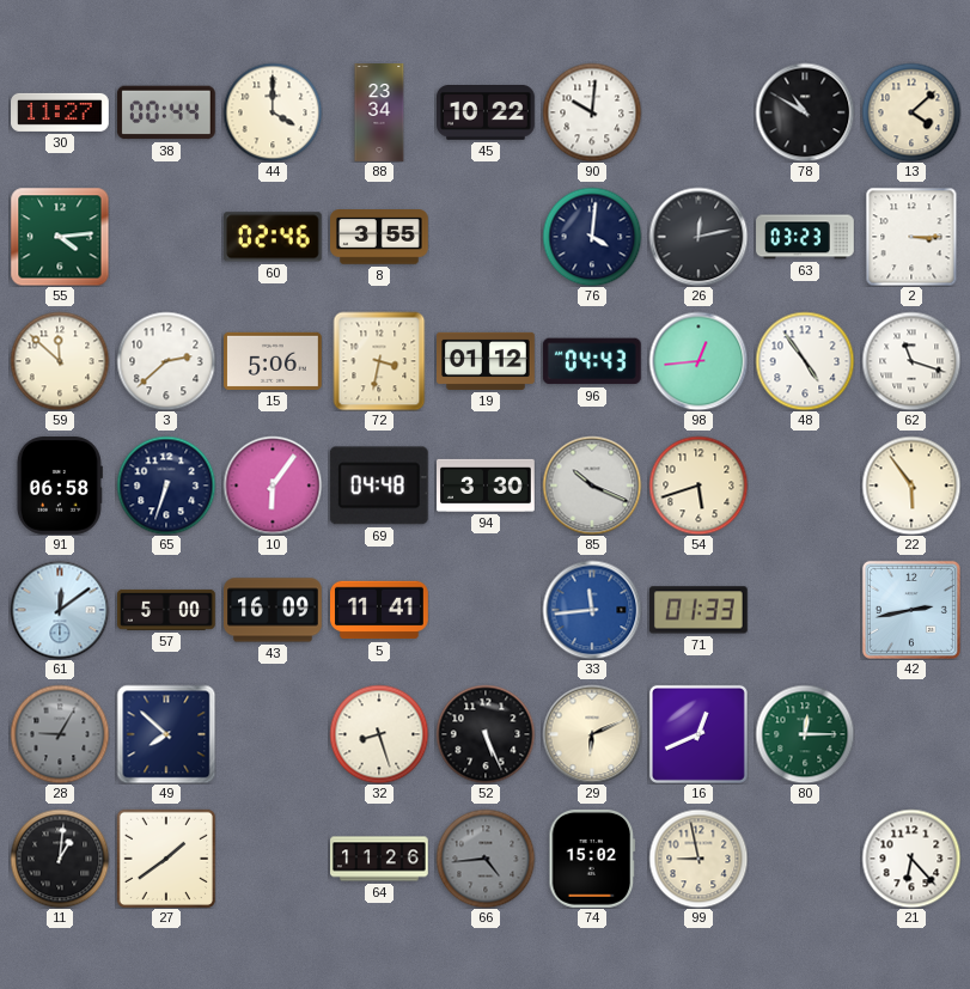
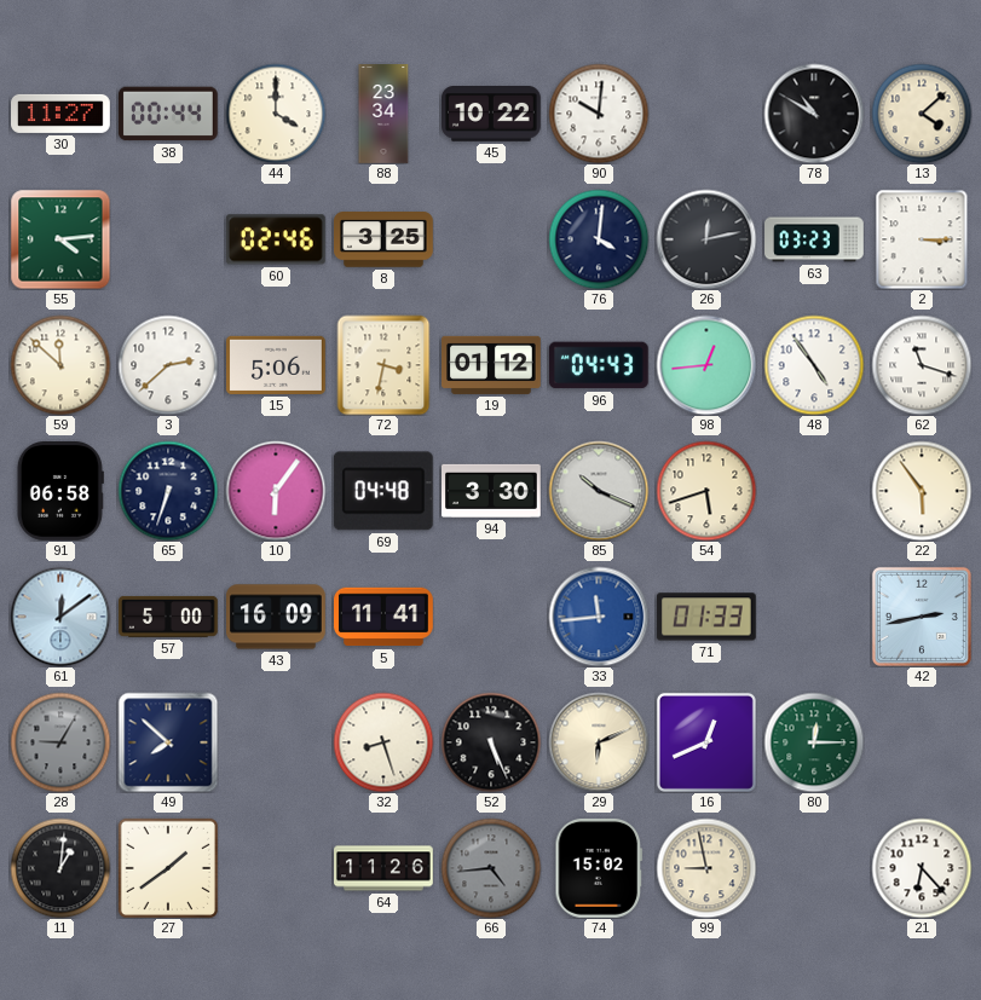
8: 3:55 -> 3:25
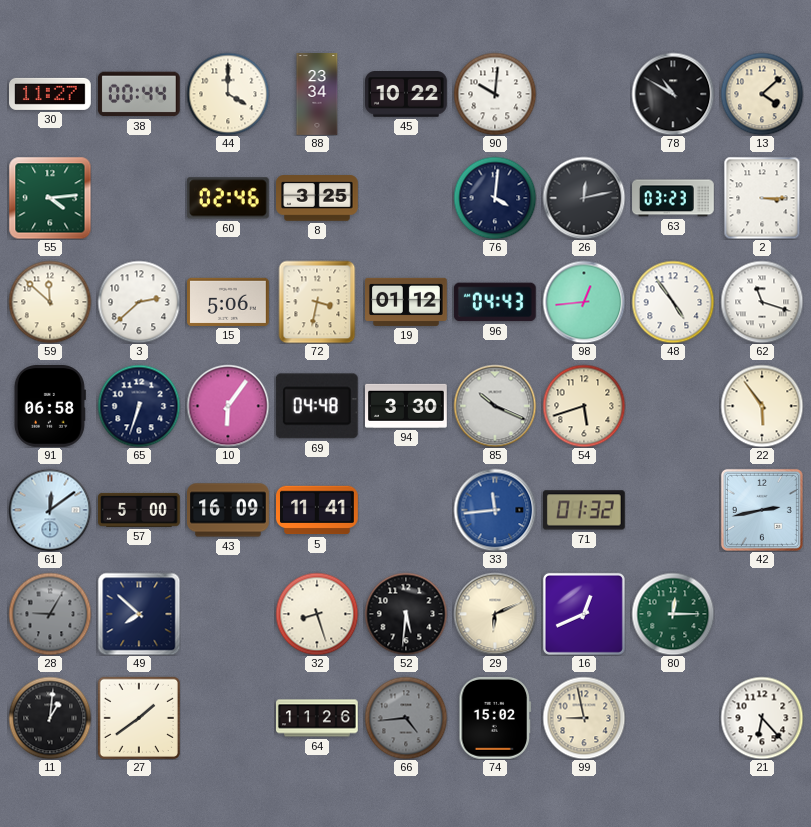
71: 01:33 -> 01:32
52: 5:26 -> 5:31
